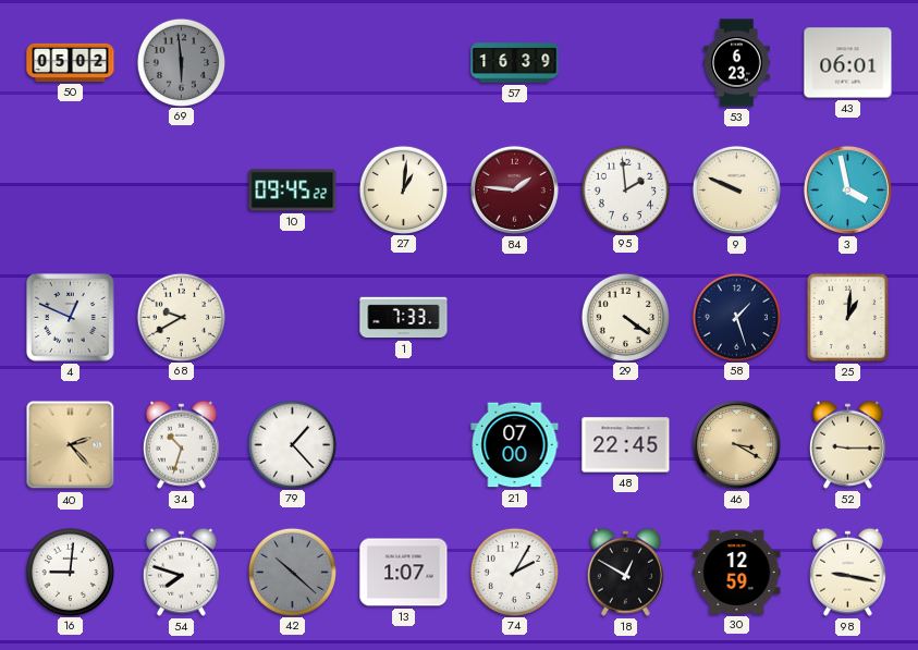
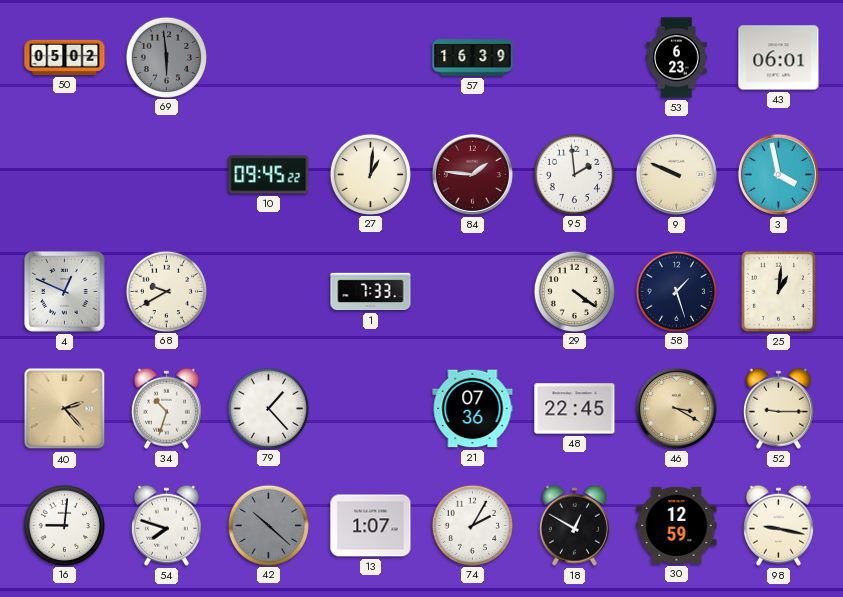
21: 07:00 -> 07:36
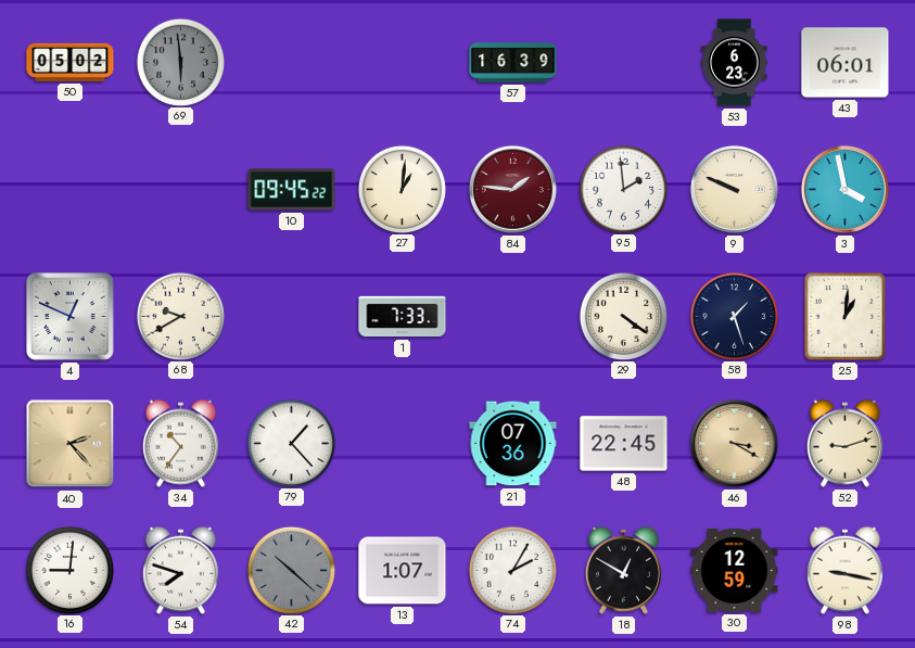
34: 10:33 -> 10:36
52: 9:15 -> 9:12
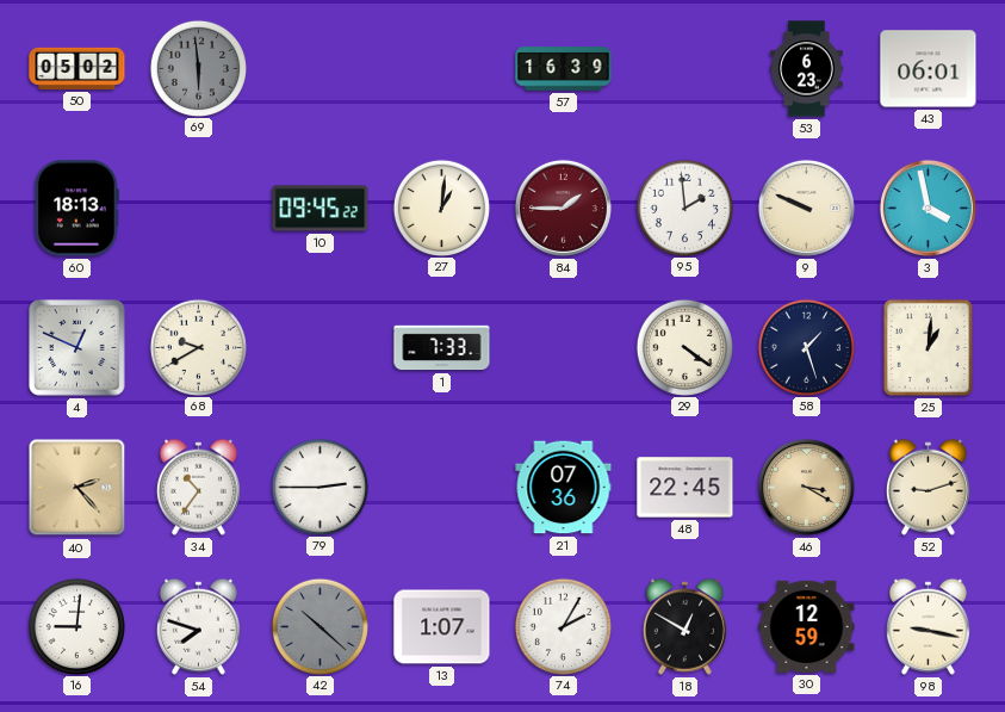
60: none -> 18:13
84: 1:46 -> 1:45
79: 1:23 -> 2:45
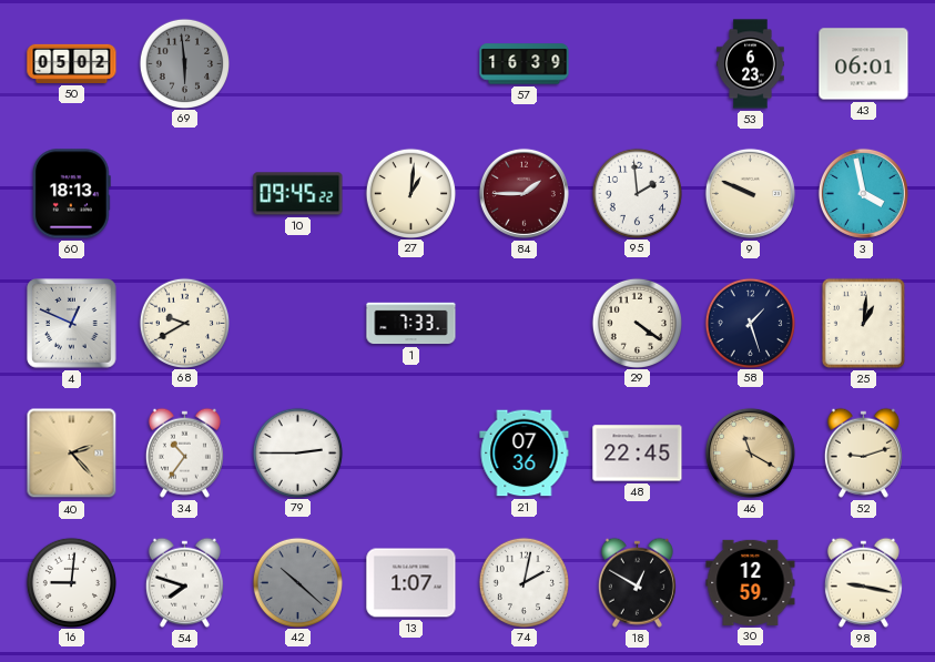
46: 3:20 -> 11:20
74: 2:05 -> 2:02
